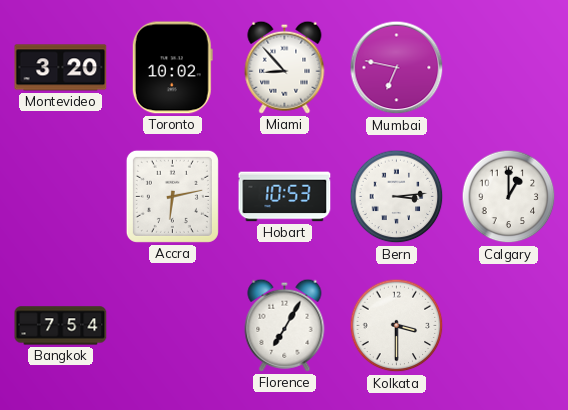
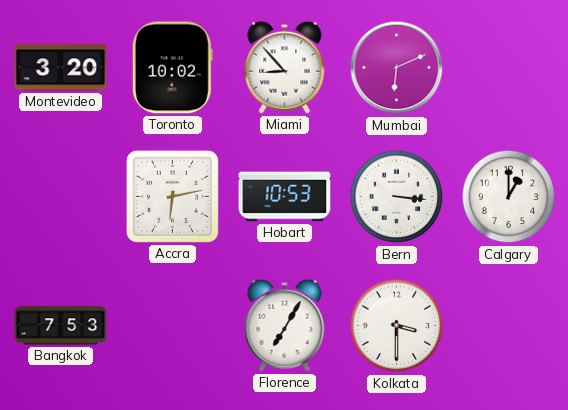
Mumbai: 6:47 -> 6:11
Bern: 3:14 -> 3:16
Bangkok: 7:54 -> 7:53
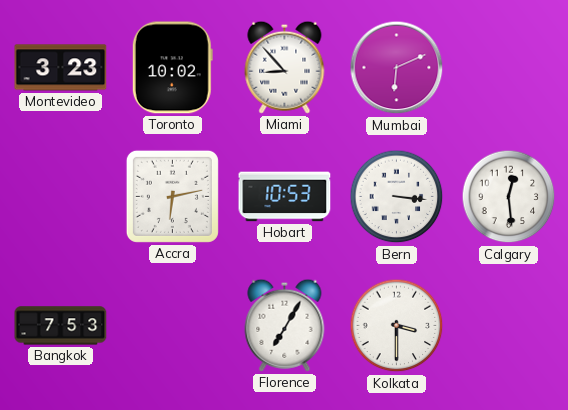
Montevideo: 3:20 -> 3:23
Calgary: 1:00 -> 12:29
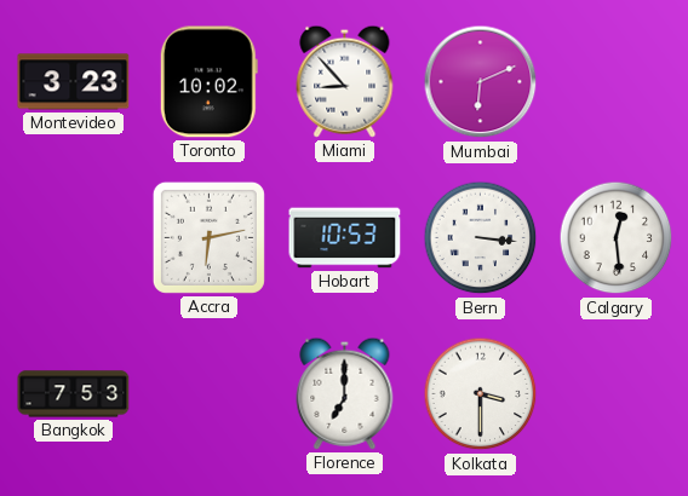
Florence: 7:05 -> 7:00
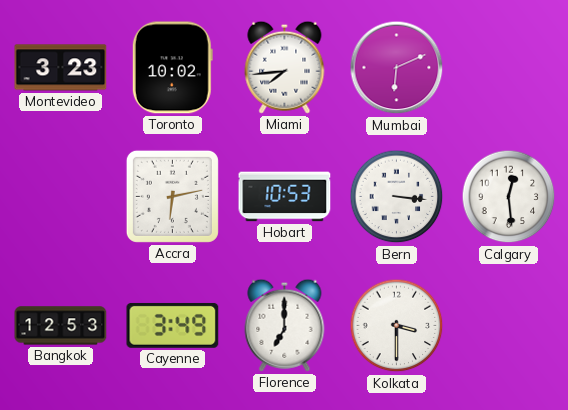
Miami: 8:53 -> 7:44
Bangkok: 7:53 -> 12:53
Cayenne: none -> 3:49
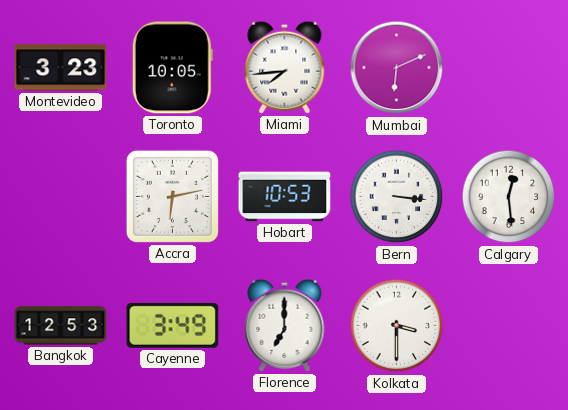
Toronto: 10:02 -> 10:05
